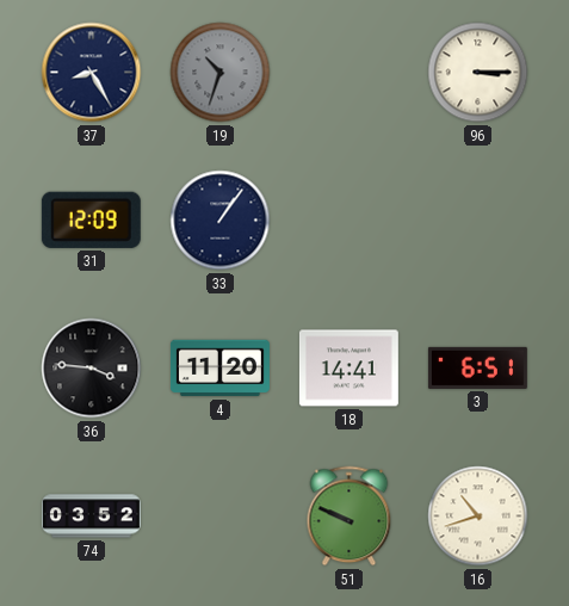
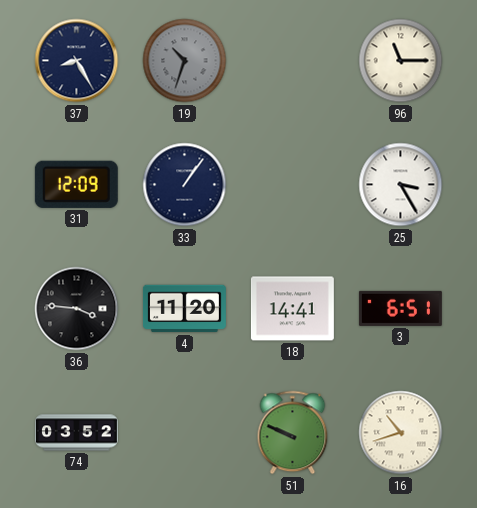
96: 3:15 -> 11:15
25: none -> 3:25
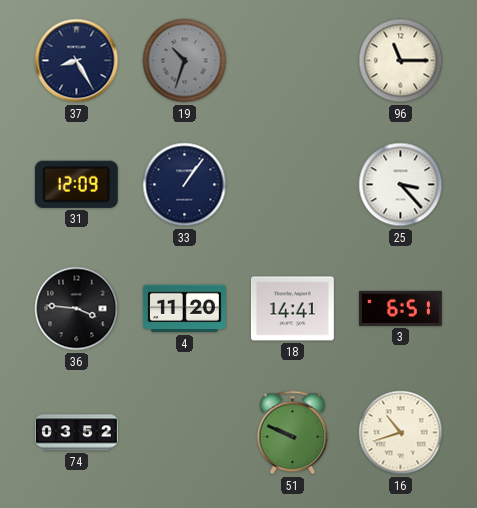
25: 3:25 -> 3:23
